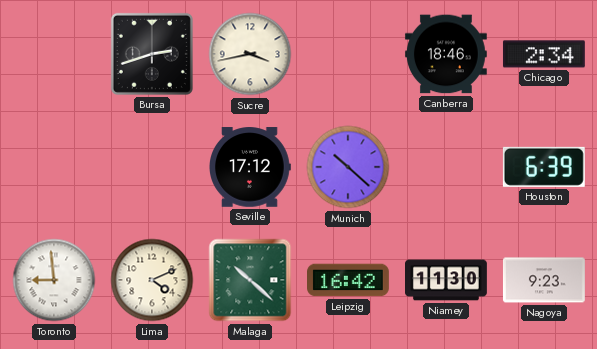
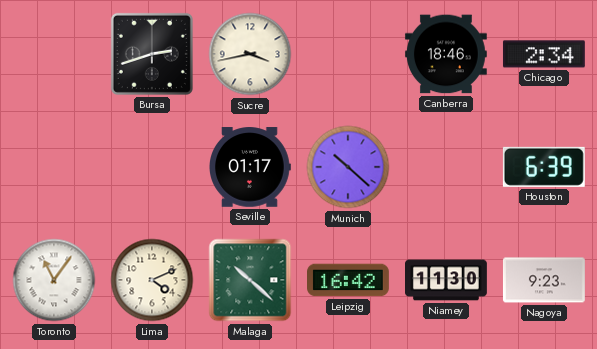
Seville: 17:12 -> 01:17
Toronto: 8:59 -> 11:06
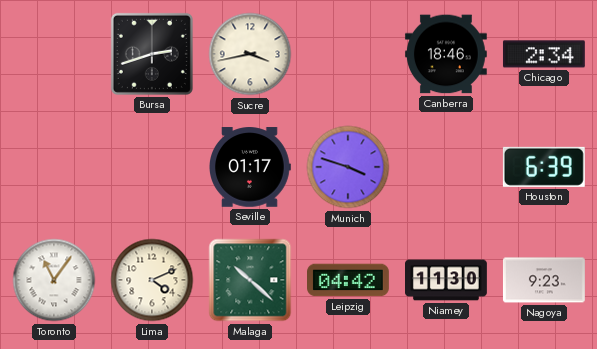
Munich: 10:22 -> 3:48
Leipzig: 16:42 -> 04:42
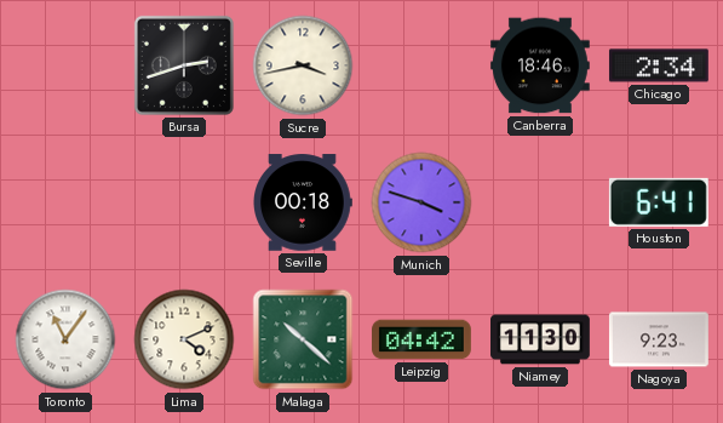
Seville: 01:17 -> 00:18
Houston: 6:39 -> 6:41
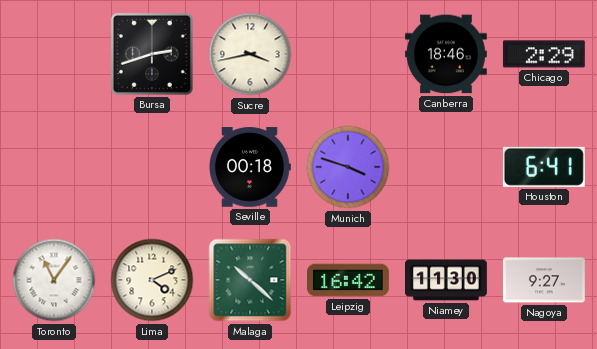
Chicago: 2:34 -> 2:29
Leipzig: 04:42 -> 16:42
Nagoya: 9:23 -> 9:27
